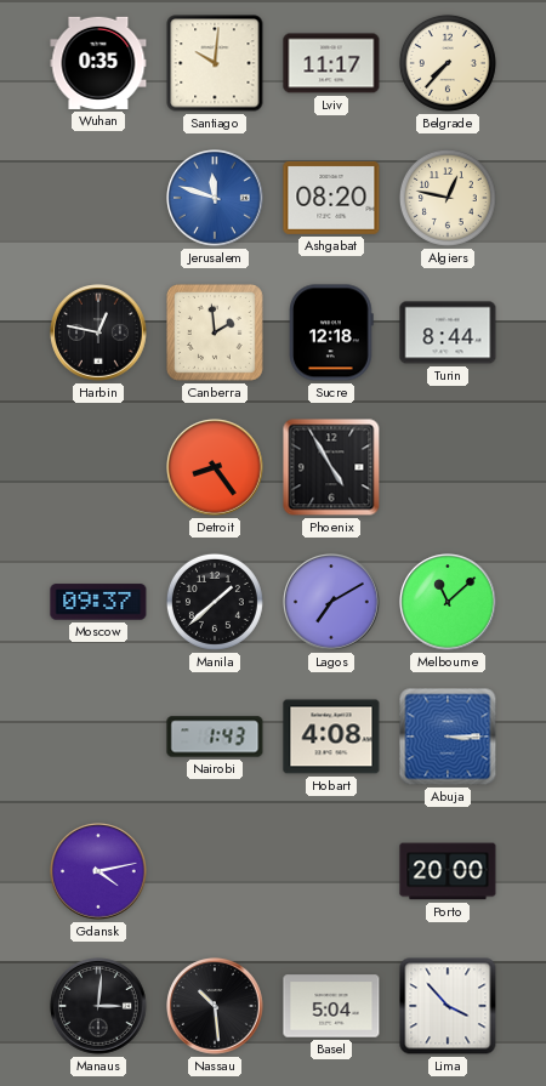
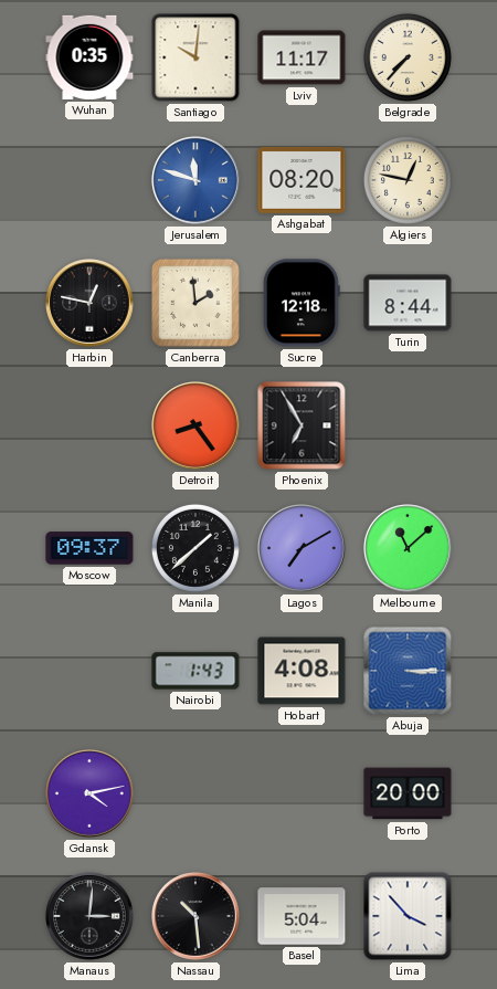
Phoenix: 4:55 -> 6:55
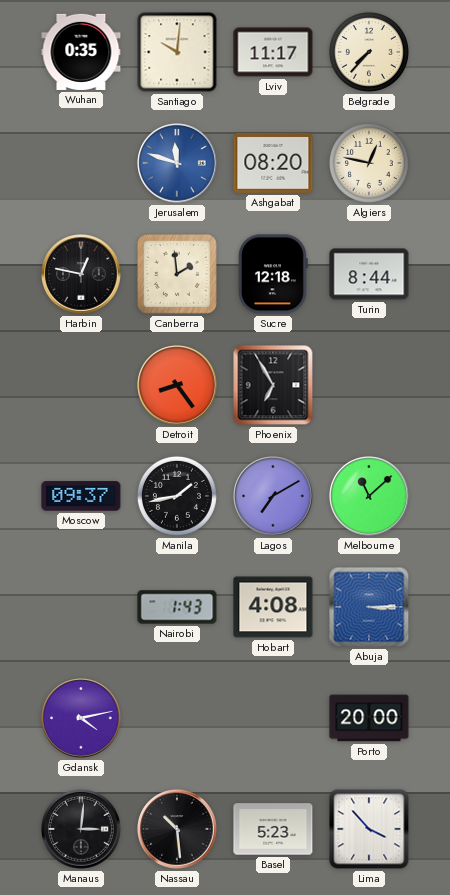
Manila: 1:38 -> 1:43
Basel: 5:04 -> 5:23
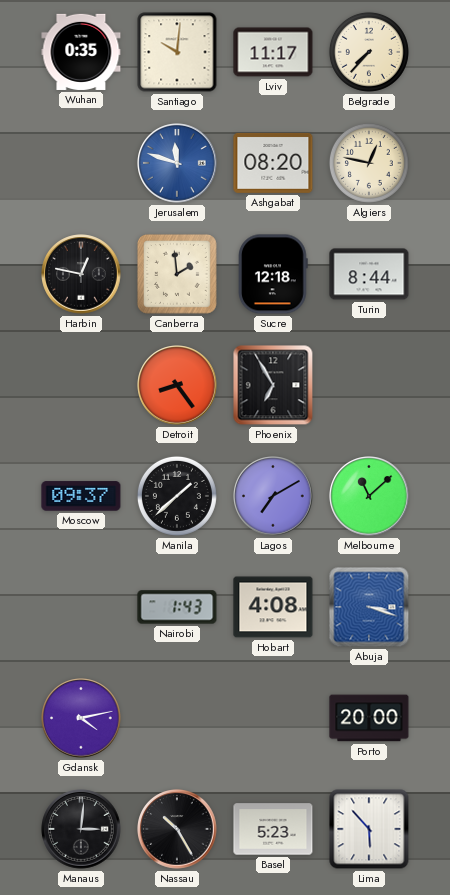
Manila: 1:43 -> 1:38
Abuja: 3:15 -> 3:18
Nassau: 10:29 -> 10:25
Lima: 3:53 -> 5:53
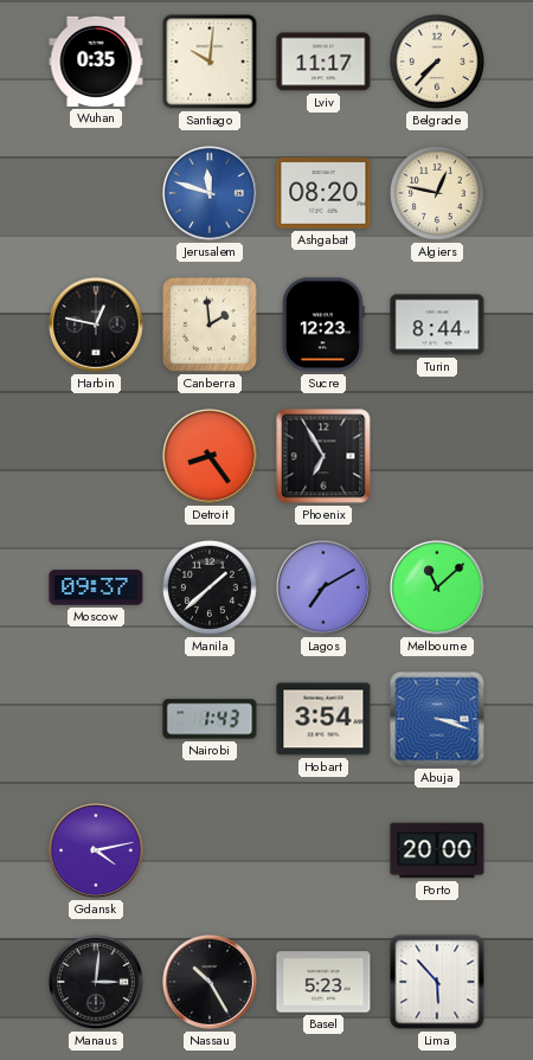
Sucre: 12:18 -> 12:23
Hobart: 4:08 -> 3:54
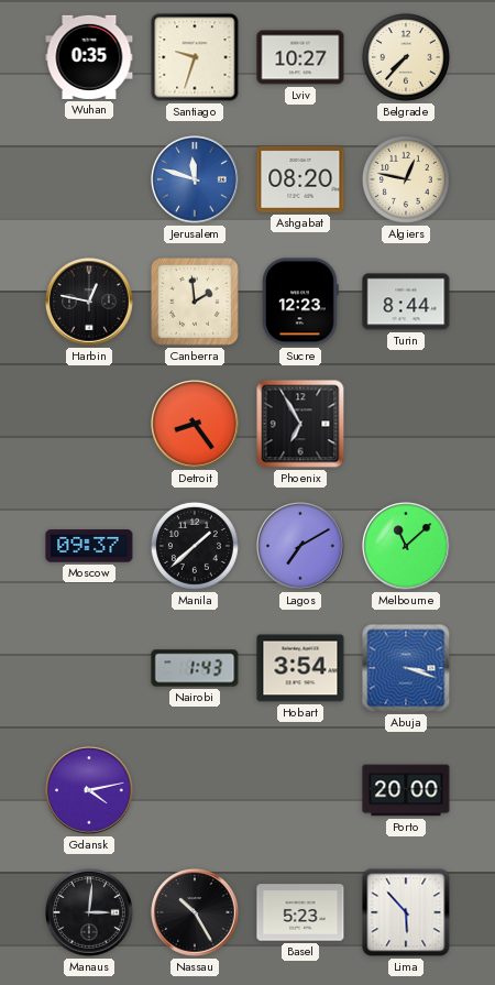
Santiago: 10:01 -> 9:33
Lviv: 11:17 -> 10:27
